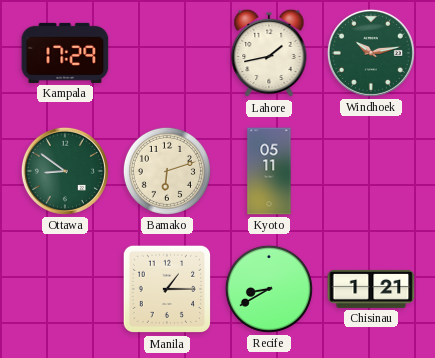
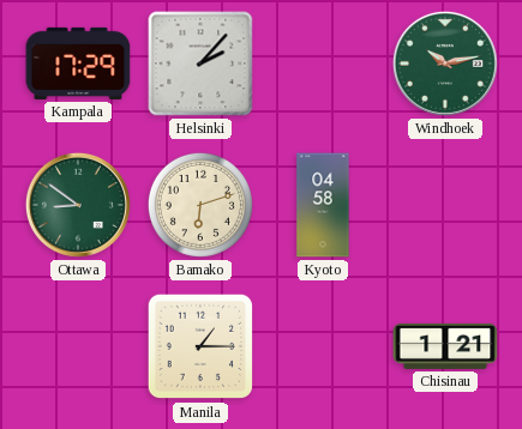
Helsinki: none -> 2:07
Lahore: 1:43 -> none
Kyoto: 05:11 -> 04:58
Recife: 8:40 -> none
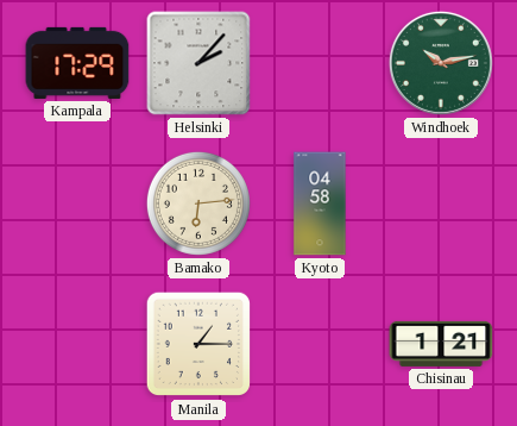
Ottawa: 8:51 -> none
Bamako: 6:12 -> 6:14
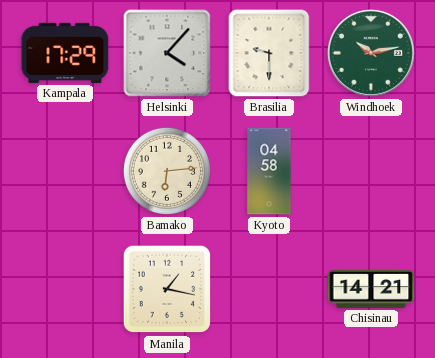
Helsinki: 2:07 -> 4:07
Brasilia: none -> 9:30
Manila: 1:15 -> 1:17
Chisinau: 1:21 -> 14:21
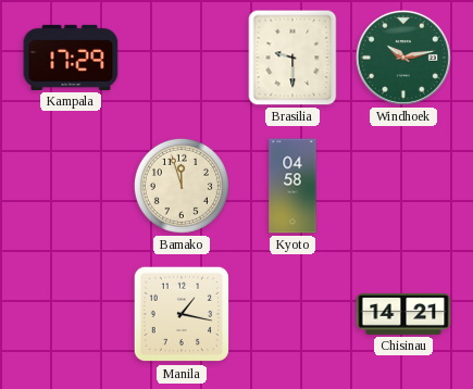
Helsinki: 4:07 -> none
Bamako: 6:14 -> 11:57
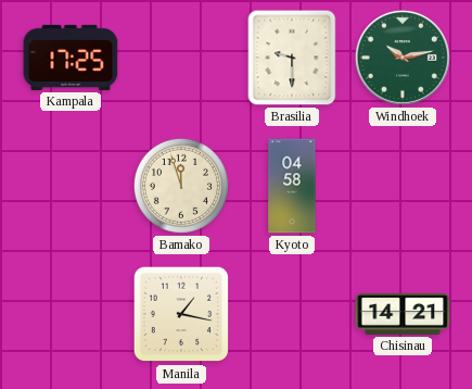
Kampala: 17:29 -> 17:25
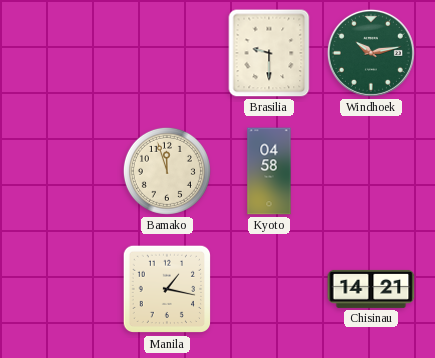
Kampala: 17:25 -> none
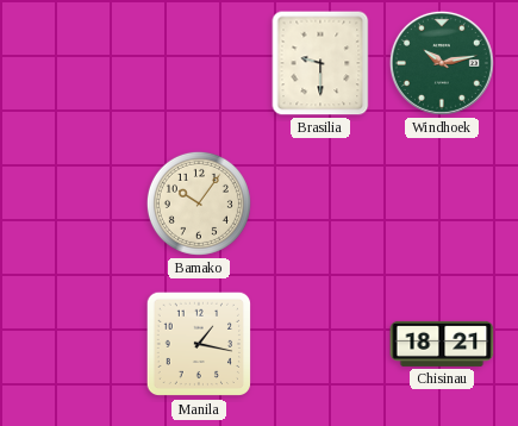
Bamako: 11:57 -> 10:06
Kyoto: 04:58 -> none
Chisinau: 14:21 -> 18:21
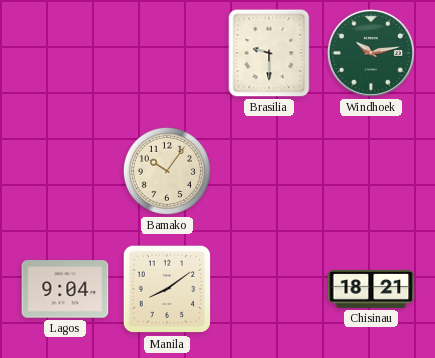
Lagos: none -> 9:04
Manila: 1:17 -> 8:09
